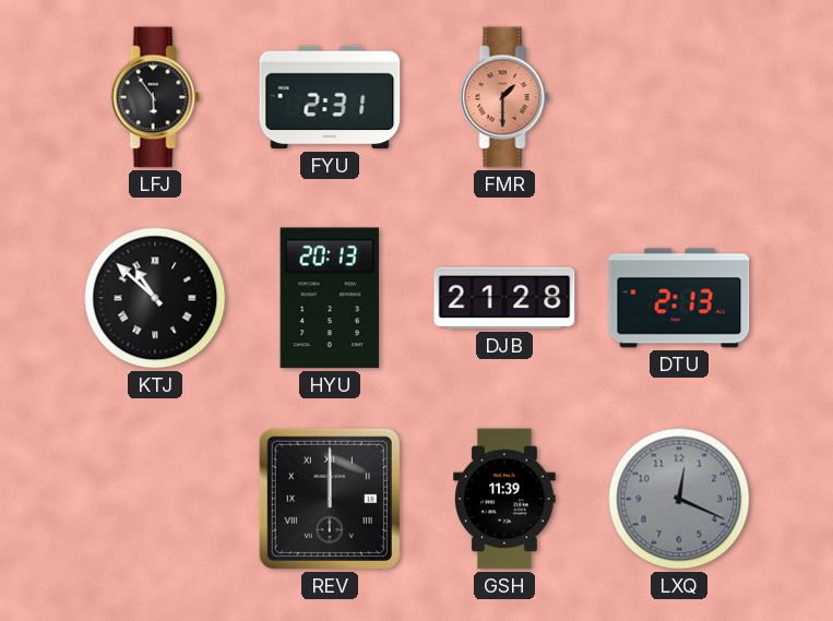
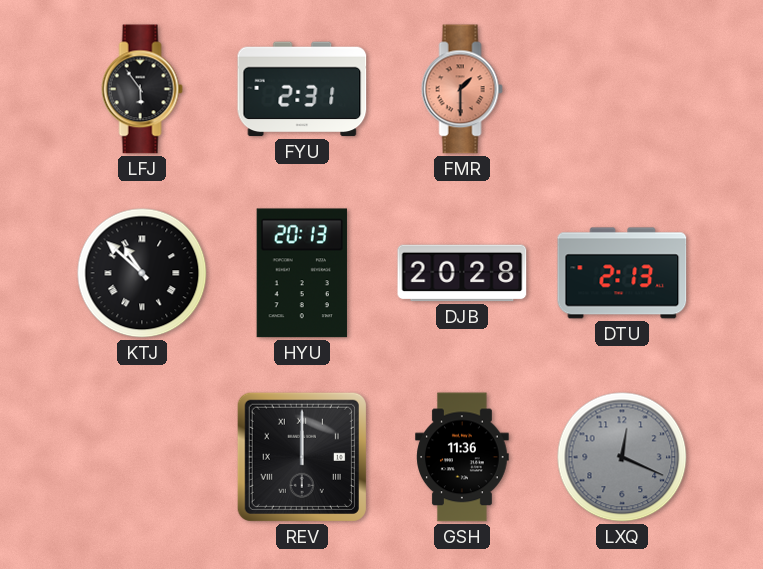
DJB: 21:28 -> 20:28
GSH: 11:39 -> 11:36
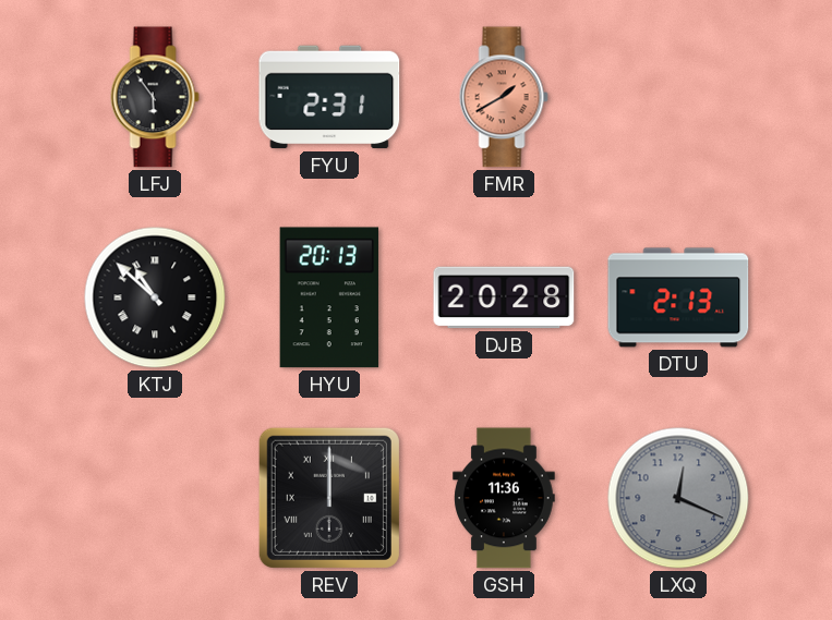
FMR: 1:30 -> 1:40
